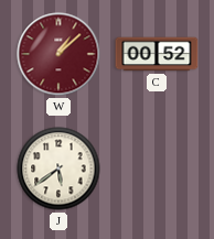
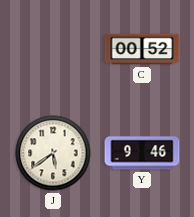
W: 1:08 -> none
Y: none -> 9:46
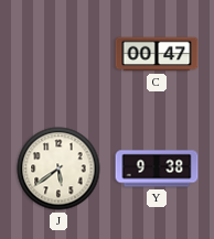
C: 00:52 -> 00:47
Y: 9:46 -> 9:38
